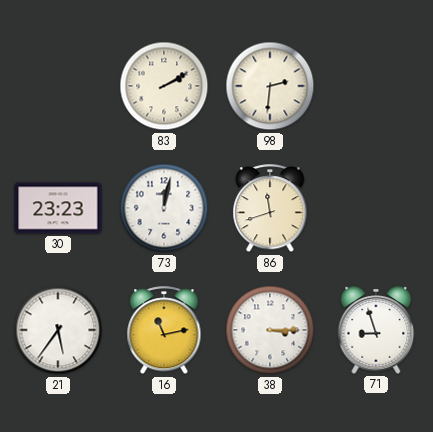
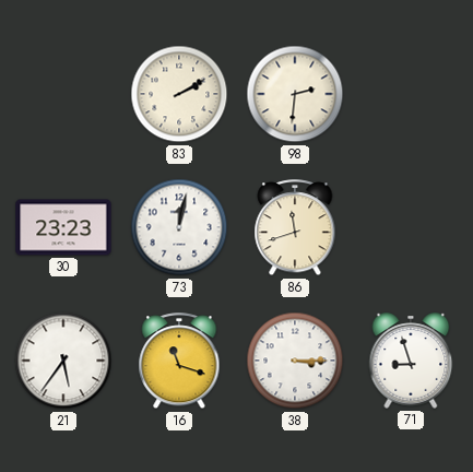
16: 11:13 -> 11:18
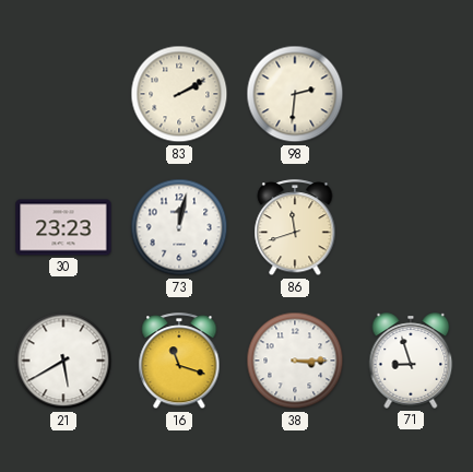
21: 5:36 -> 5:40
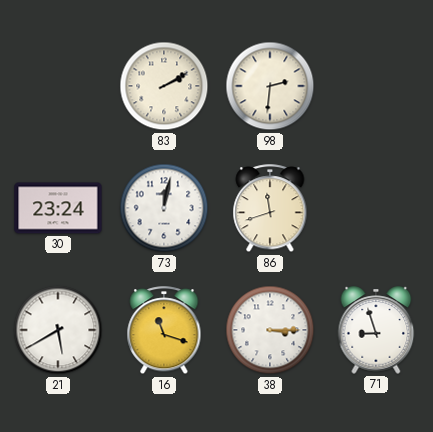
30: 23:23 -> 23:24
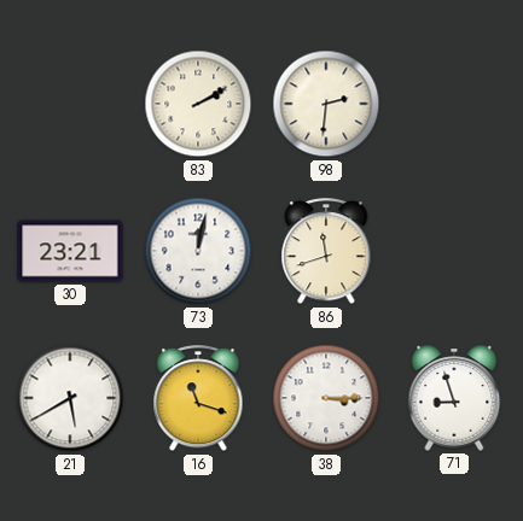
30: 23:24 -> 23:21
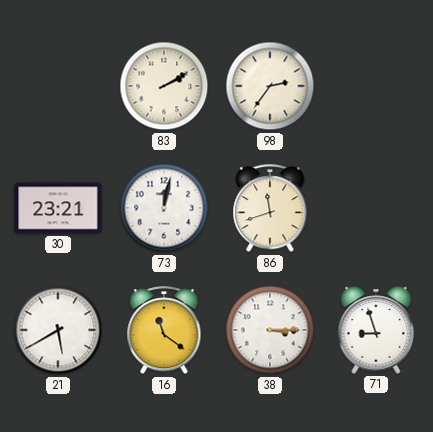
98: 2:31 -> 2:36
16: 11:18 -> 11:21
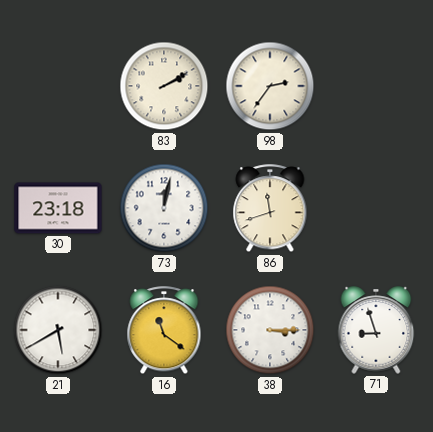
30: 23:21 -> 23:18
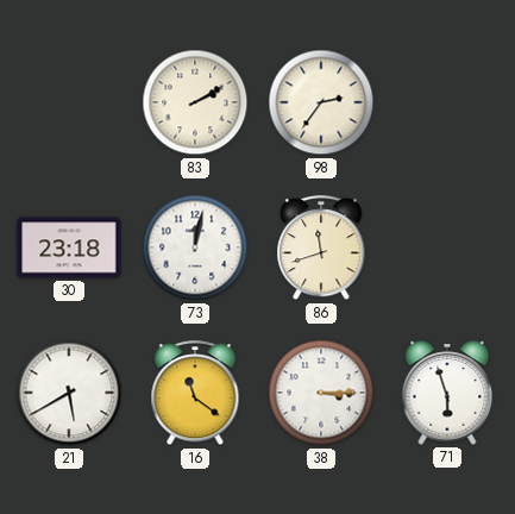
71: 8:57 -> 5:57
